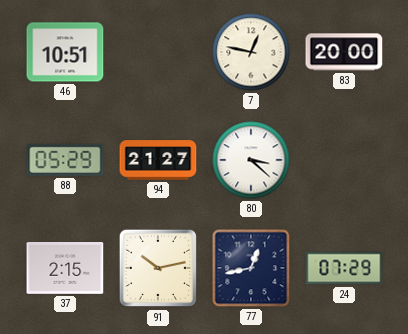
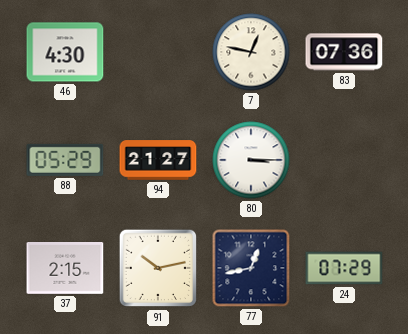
46: 10:51 -> 4:30
83: 20:00 -> 07:36
80: 3:22 -> 3:15
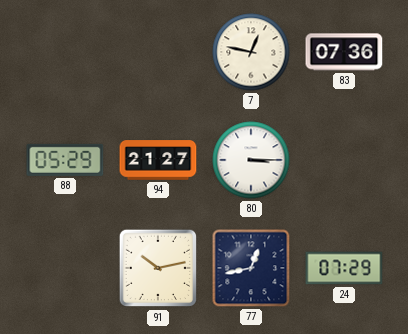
46: 4:30 -> none
37: 2:15 -> none
